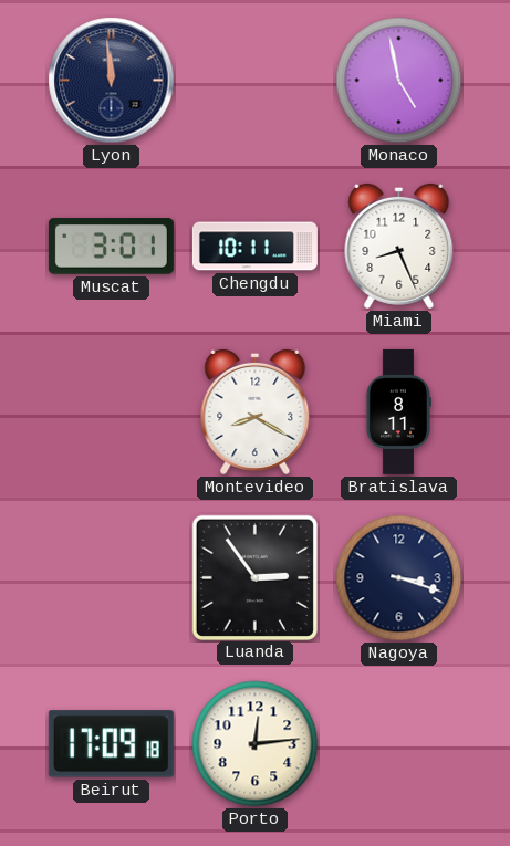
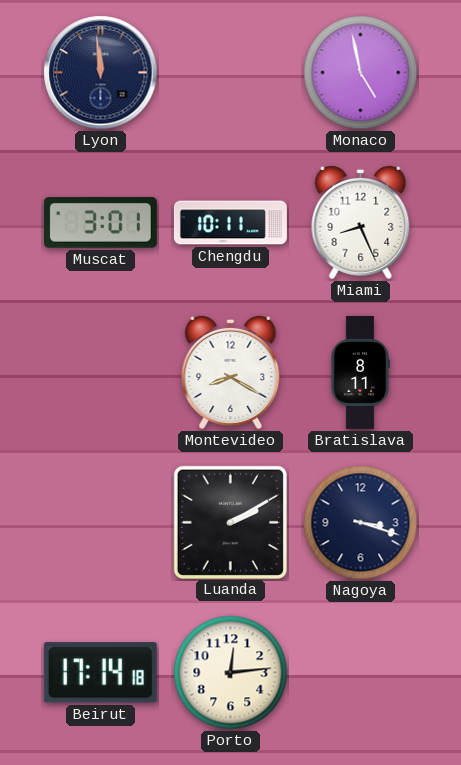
Luanda: 2:54 -> 2:10
Beirut: 17:09 -> 17:14
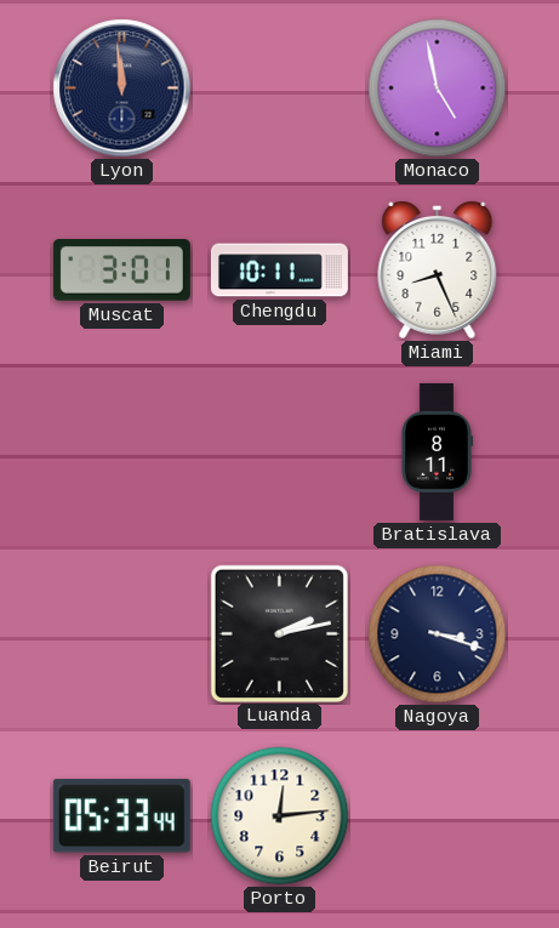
Montevideo: 8:20 -> none
Luanda: 2:10 -> 2:13
Beirut: 17:14 -> 05:33
